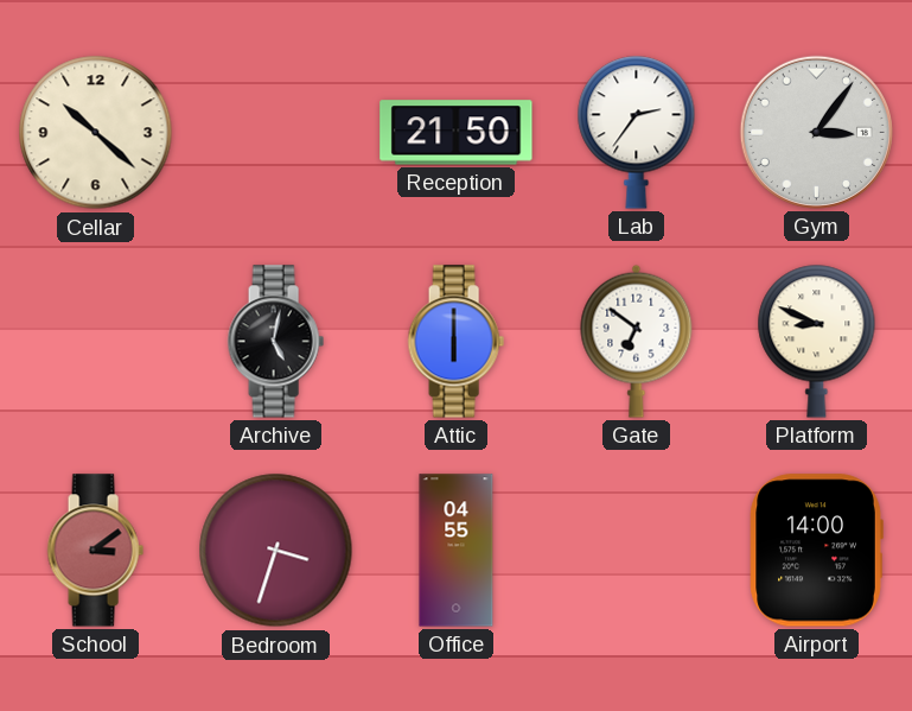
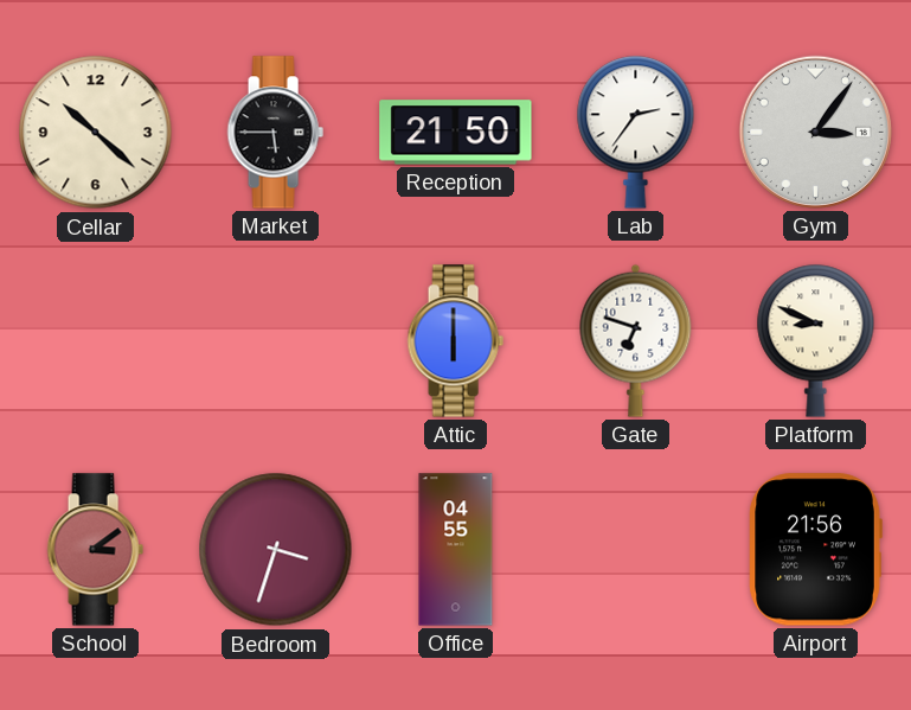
Market: none -> 5:45
Archive: 5:02 -> none
Gate: 6:51 -> 6:48
Airport: 14:00 -> 21:56
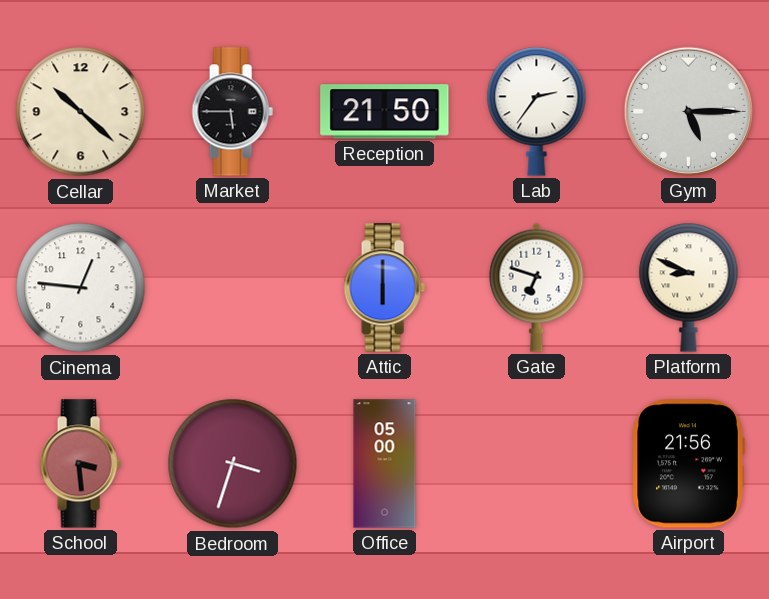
Gym: 3:06 -> 5:15
Cinema: none -> 12:46
School: 3:09 -> 3:29
Office: 04:55 -> 05:00
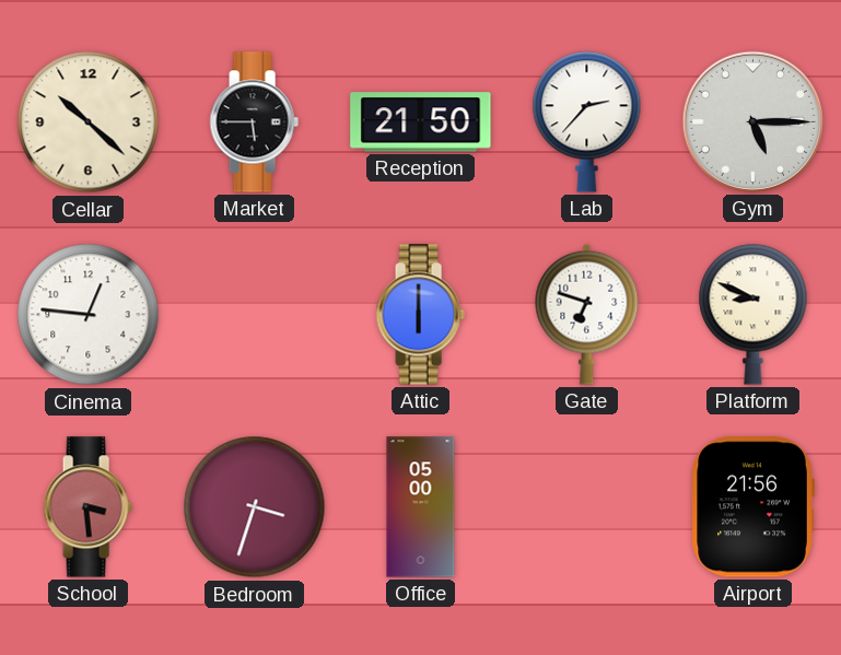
Lab: 2:36 -> 2:37
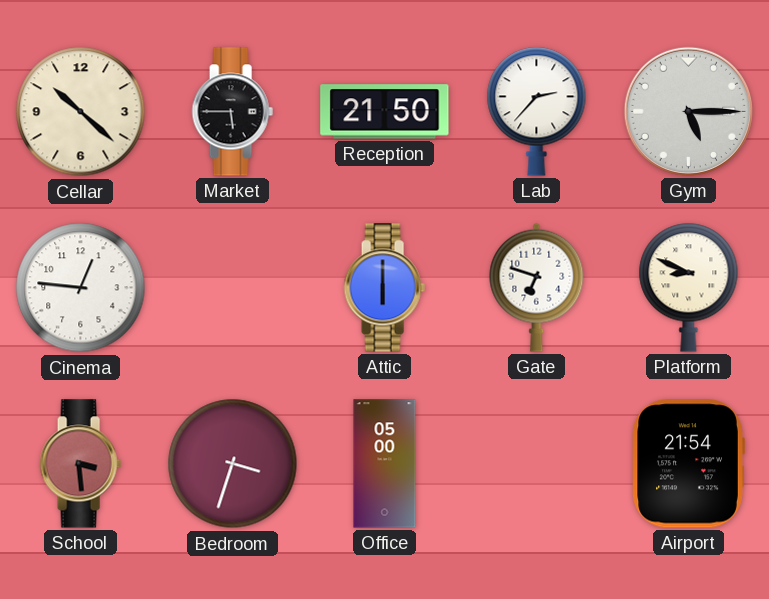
Airport: 21:56 -> 21:54
